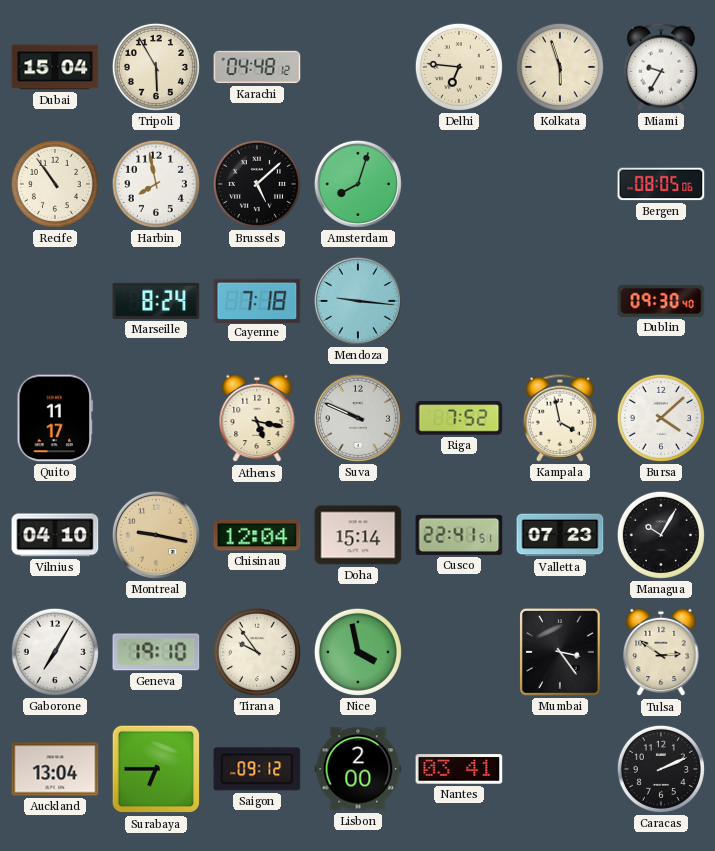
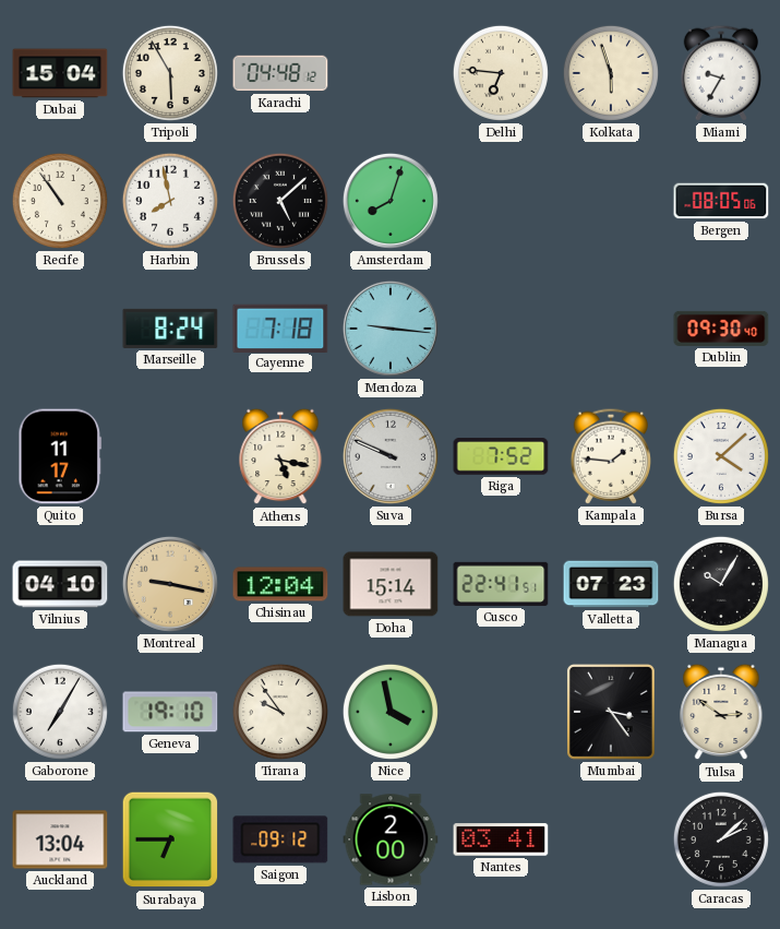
Kampala: 3:58 -> 1:46
Caracas: 2:11 -> 2:08
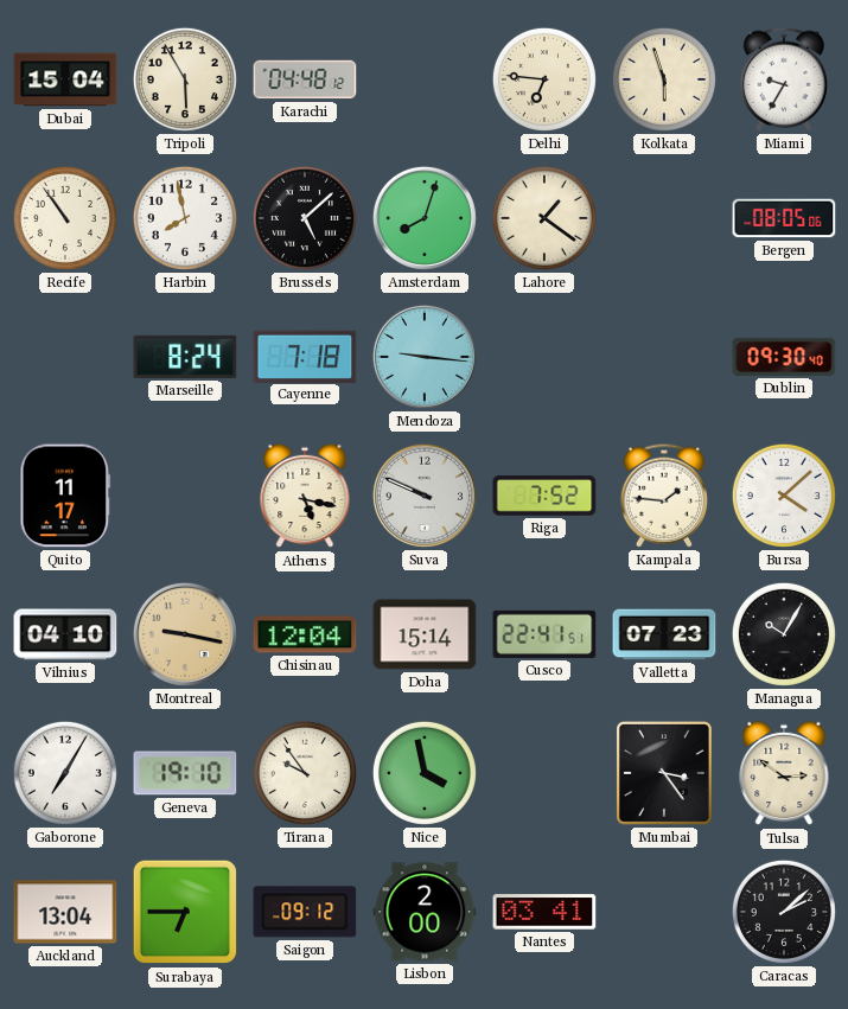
Lahore: none -> 1:21
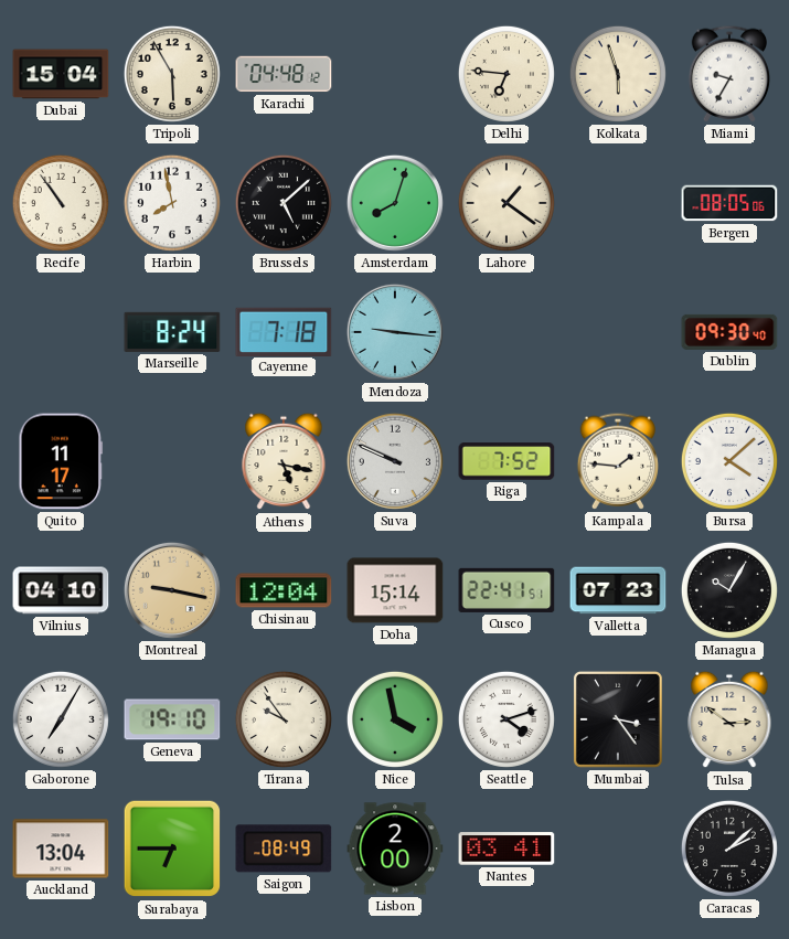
Seattle: none -> 4:12
Saigon: 09:12 -> 08:49
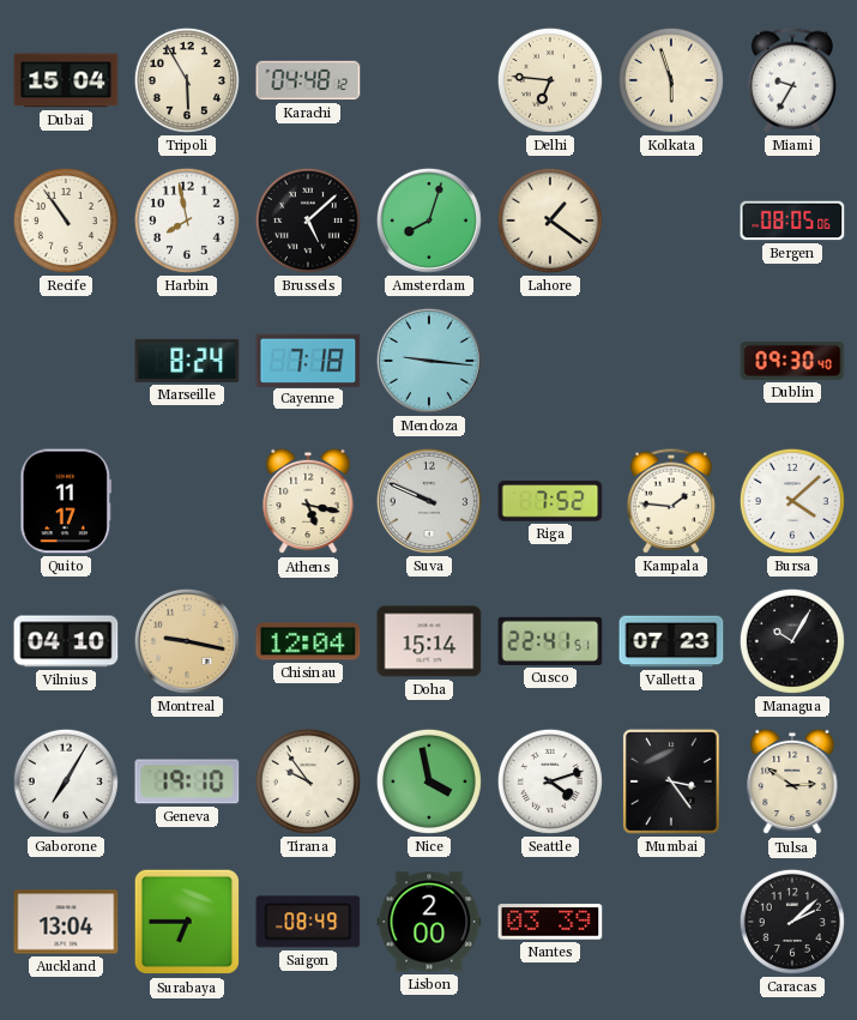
Nantes: 03:41 -> 03:39
